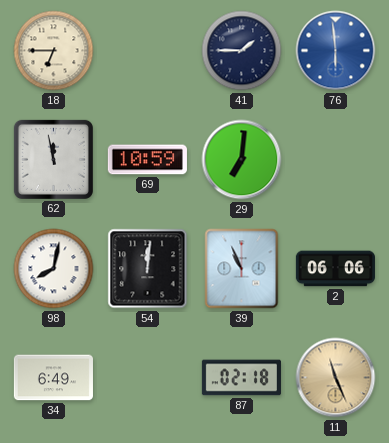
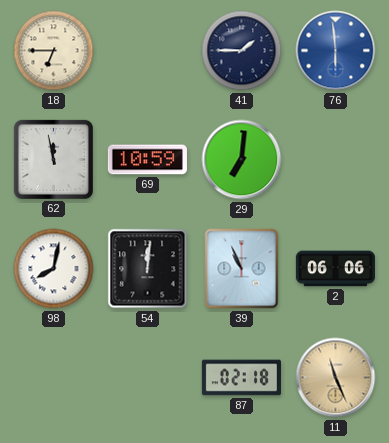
34: 6:49 -> none
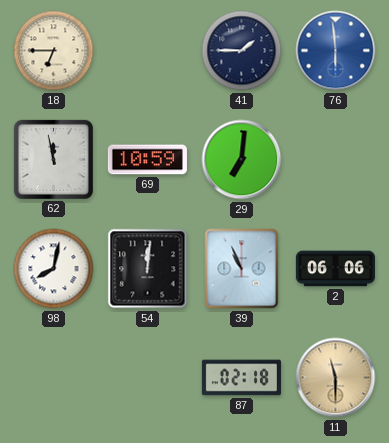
11: 11:26 -> 11:30
